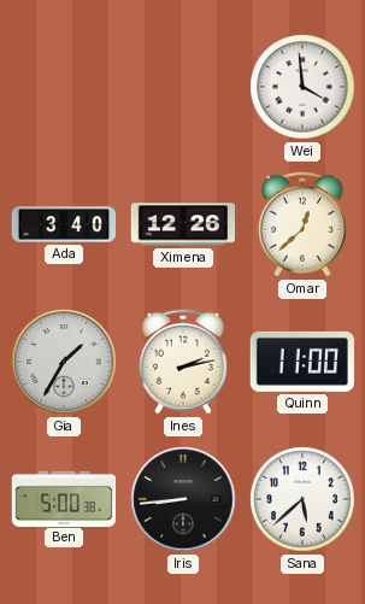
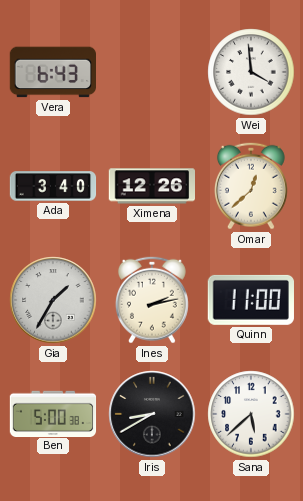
Vera: none -> 6:43
Iris: 8:44 -> 8:40
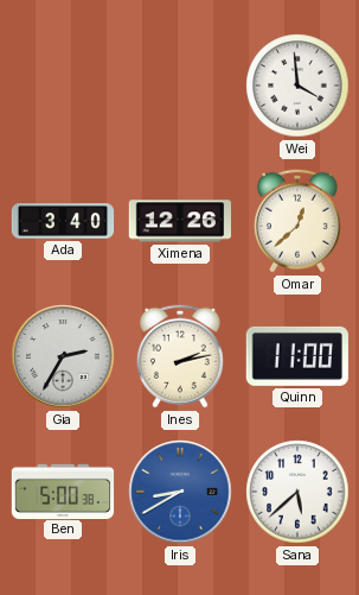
Vera: 6:43 -> none
Gia: 1:35 -> 2:35
Iris dial: black -> blue
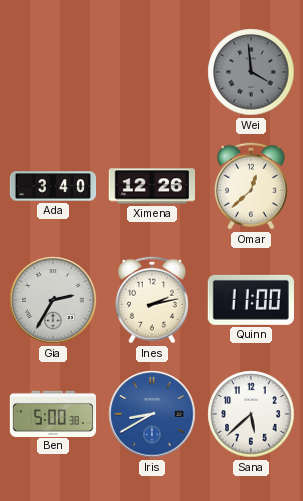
Wei dial: white -> grey
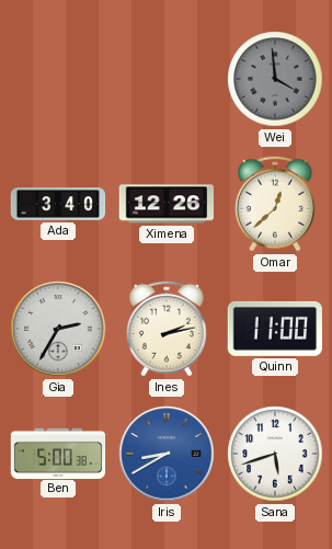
Sana: 5:38 -> 5:42
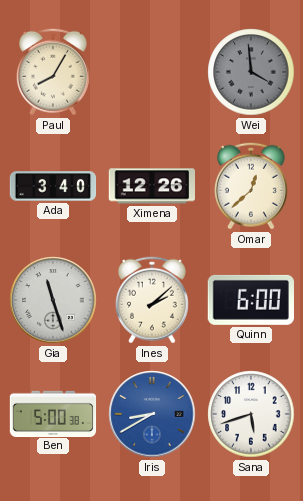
Paul: none -> 8:05
Gia: 2:35 -> 11:27
Ines: 2:13 -> 2:08
Quinn: 11:00 -> 6:00
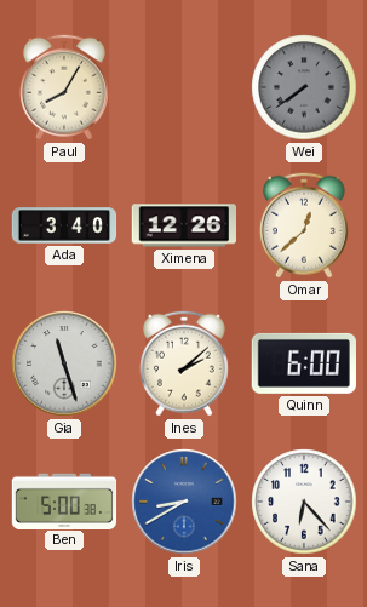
Wei: 3:59 -> 7:39
Sana: 5:42 -> 6:23
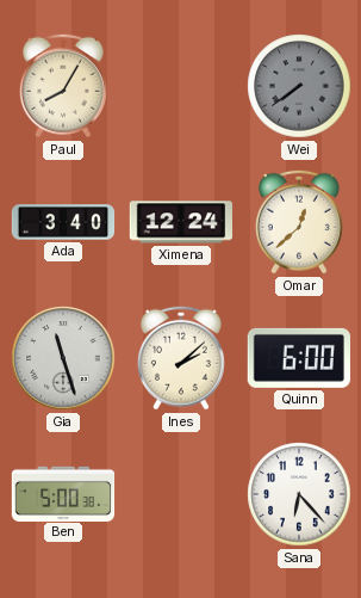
Ximena: 12:26 -> 12:24
Iris: 8:40 -> none
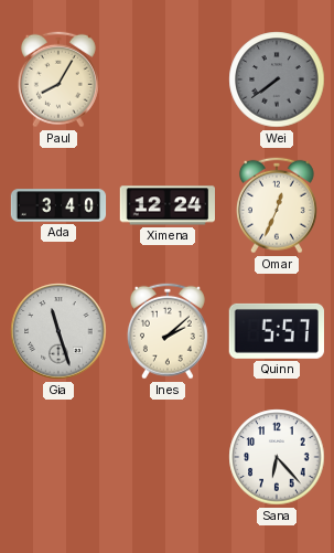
Omar: 12:38 -> 12:34
Quinn: 6:00 -> 5:57
Ben: 5:00 -> none
